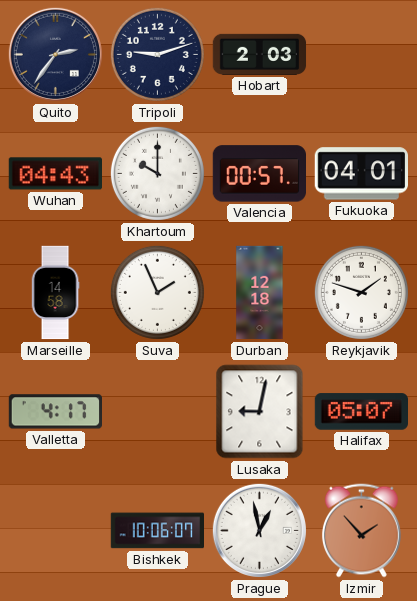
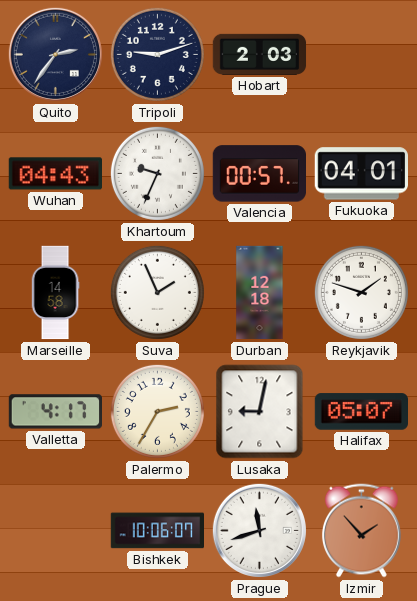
Khartoum: 10:00 -> 9:34
Palermo: none -> 2:35
Prague: 12:58 -> 11:42
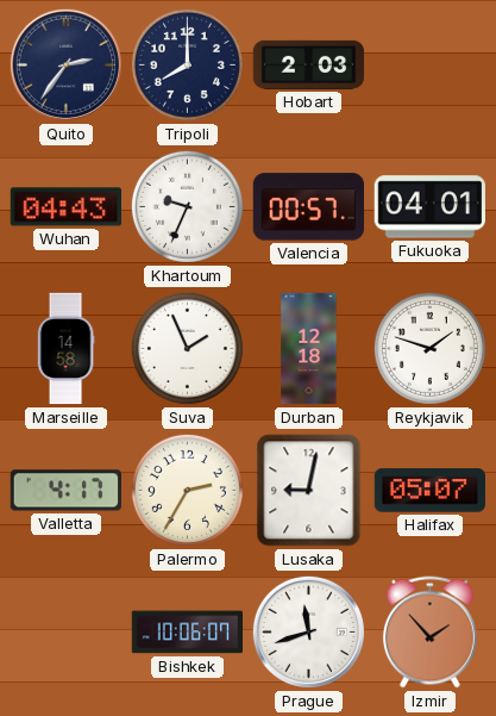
Tripoli: 9:12 -> 8:00
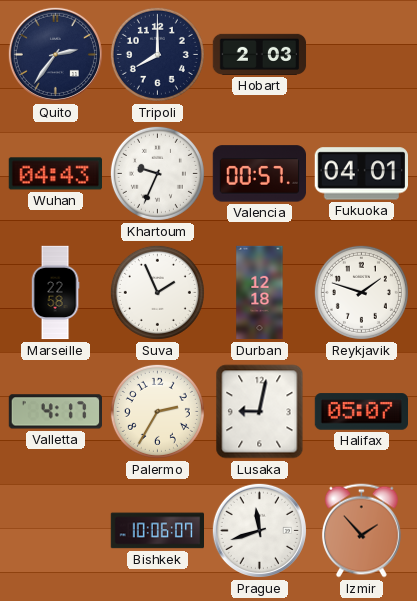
Marseille: 14:58 -> 22:58
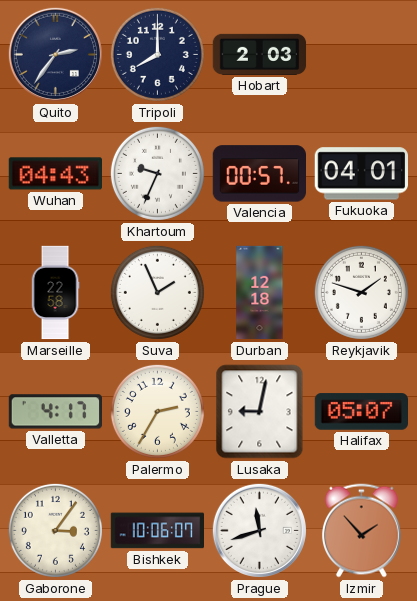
Gaborone: none -> 3:06
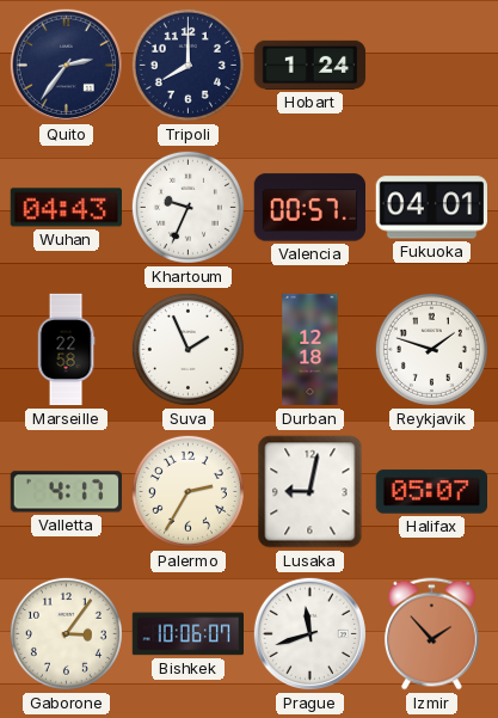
Hobart: 2:03 -> 1:24
